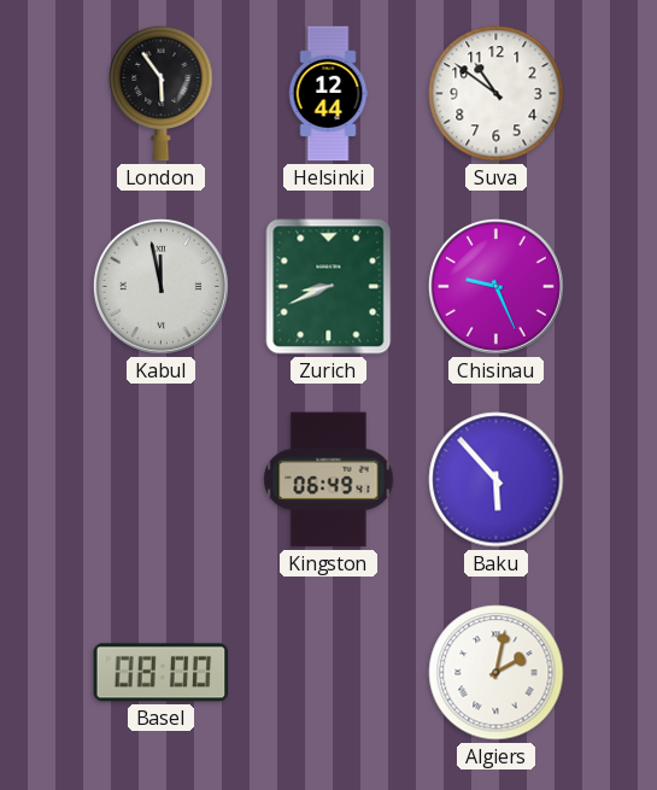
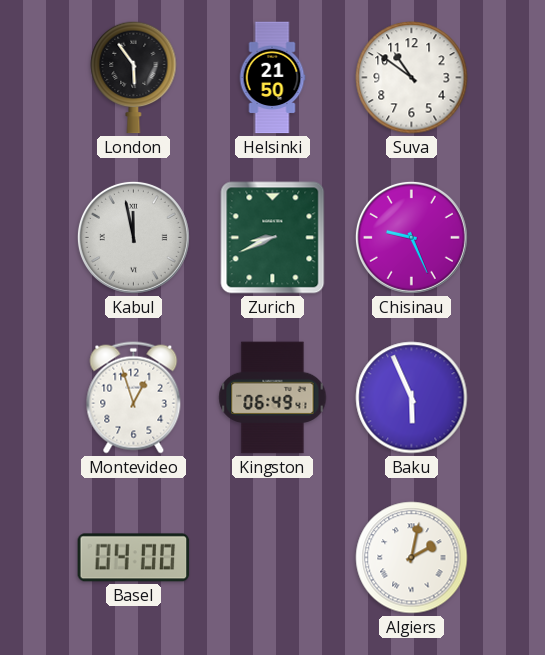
Helsinki: 12:44 -> 21:50
Montevideo: none -> 12:57
Baku: 5:53 -> 5:56
Basel: 08:00 -> 04:00
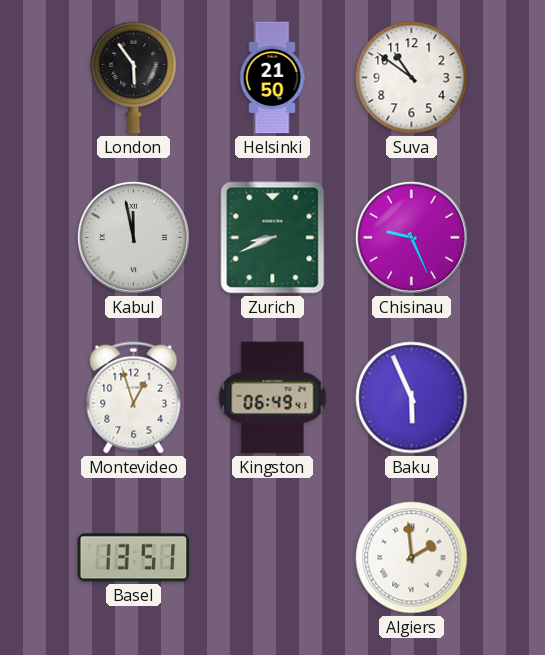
Basel: 04:00 -> 13:51
Algiers: 2:02 -> 1:59
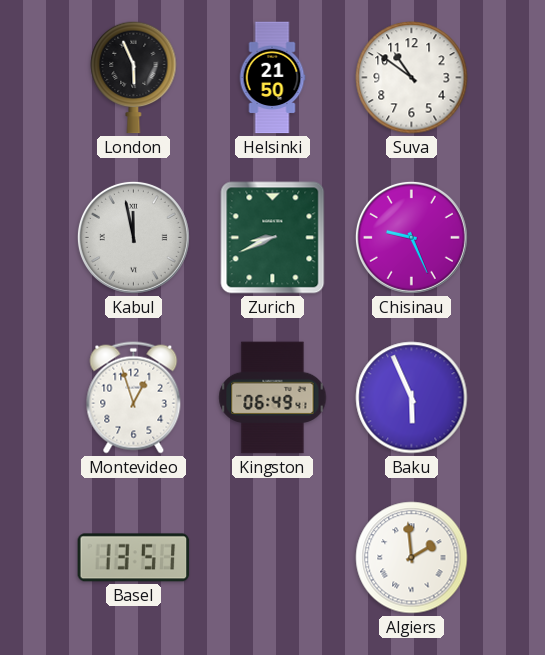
London: 5:54 -> 5:56
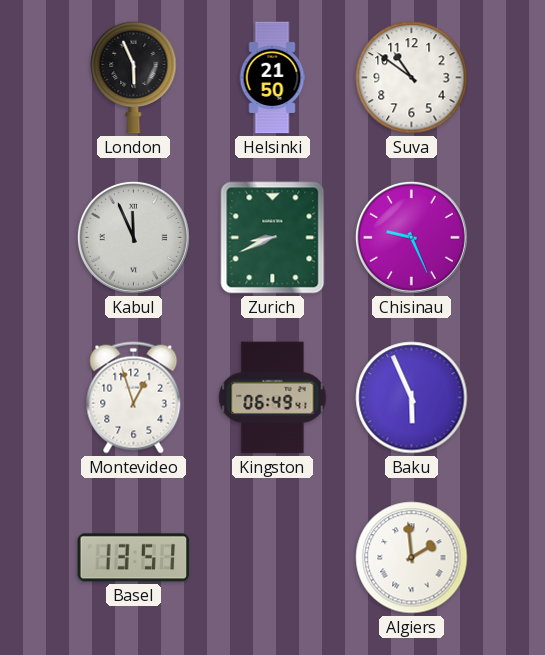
Kabul: 11:58 -> 11:56
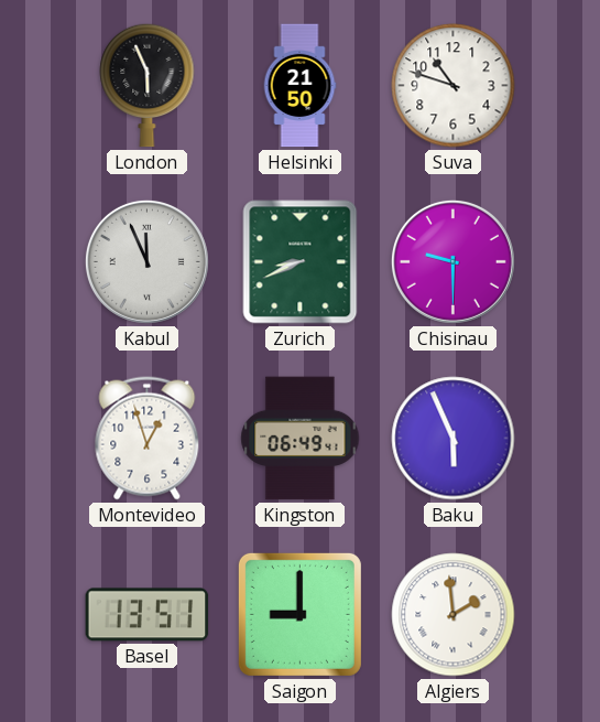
Suva: 10:51 -> 10:48
Chisinau: 9:26 -> 9:30
Saigon: none -> 9:00
